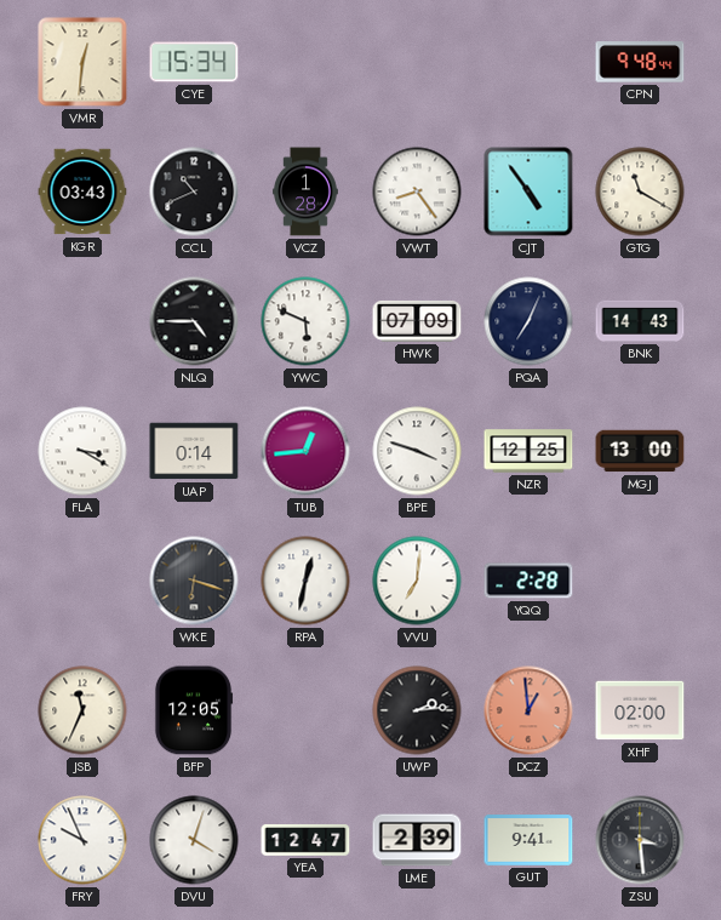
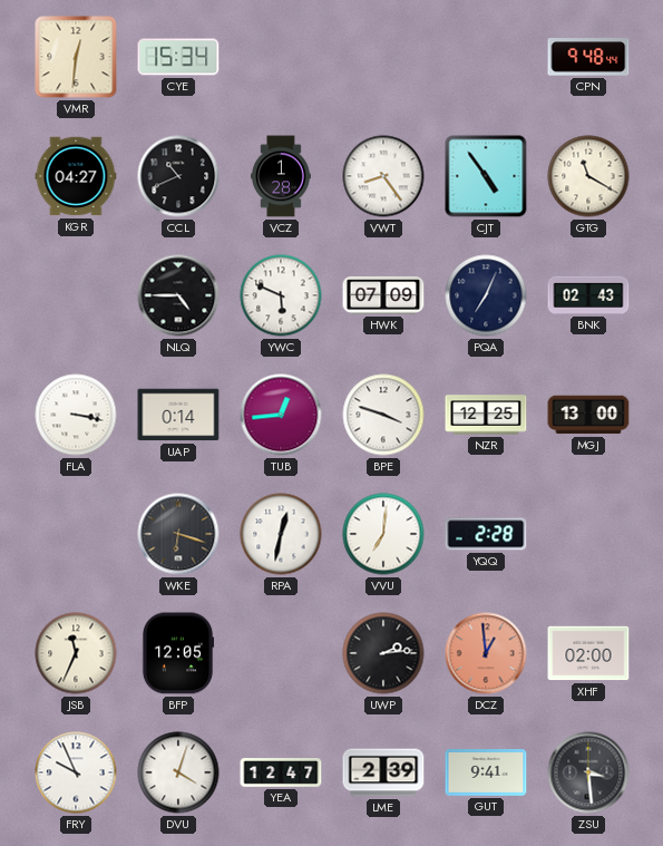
KGR: 03:43 -> 04:27
BNK: 14:43 -> 02:43
FLA: 3:20 -> 3:17
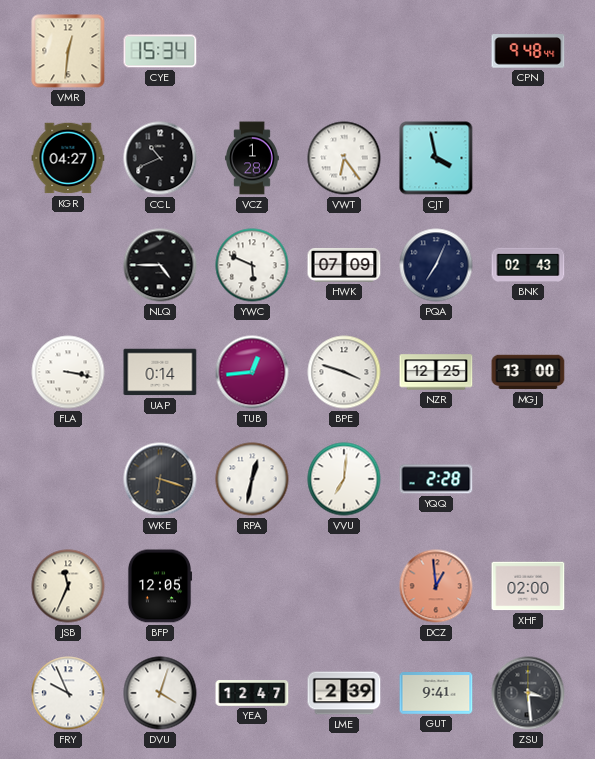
VWT: 8:24 -> 6:24
CJT: 4:54 -> 3:58
GTG: 11:20 -> none
UWP: 2:14 -> none
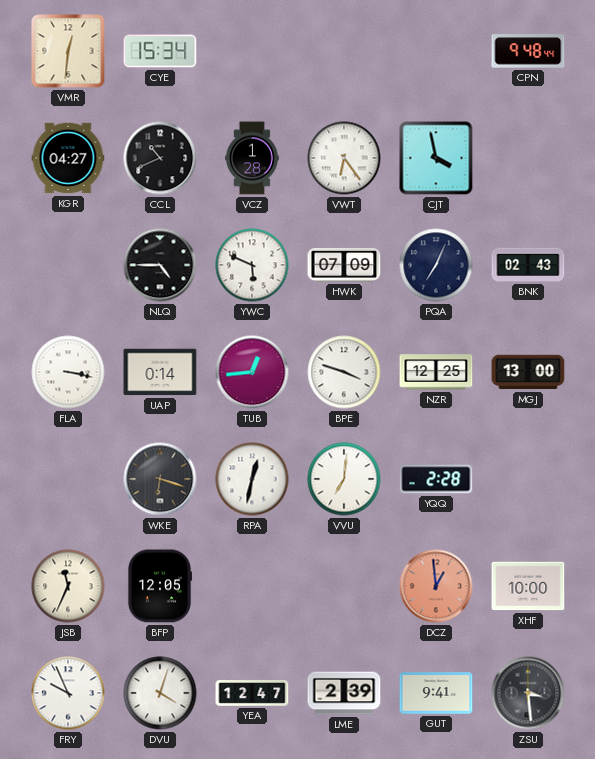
XHF: 02:00 -> 10:00
